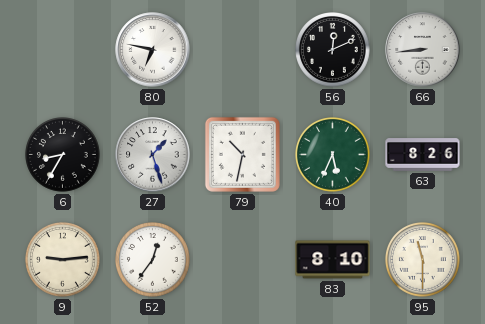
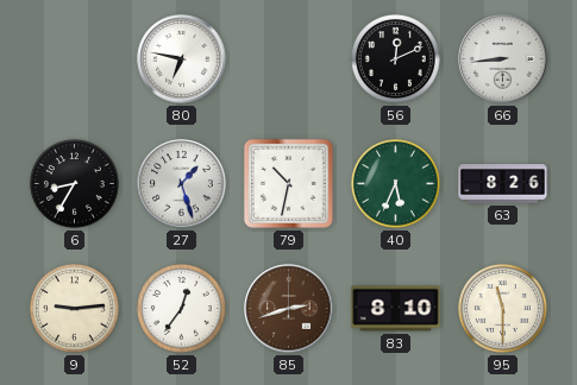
85: none -> 2:42
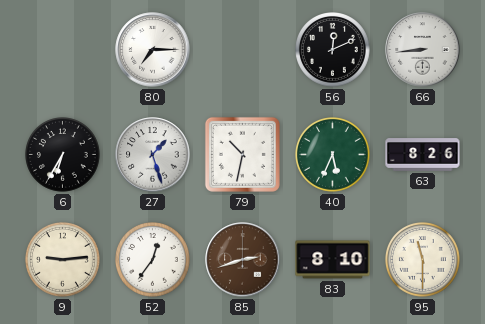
80: 6:47 -> 7:15
6: 8:35 -> 6:35
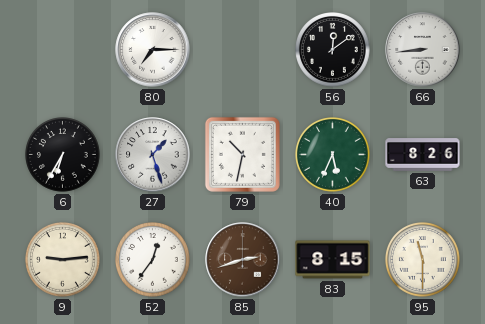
56: 12:11 -> 12:09
83: 8:10 -> 8:15
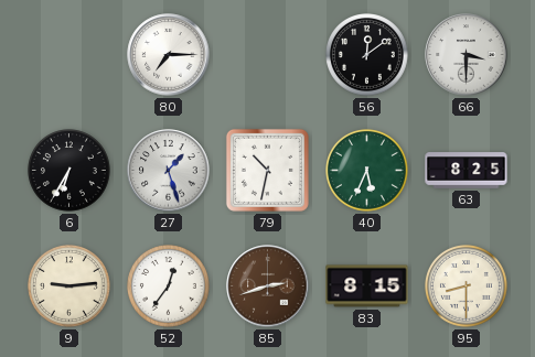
66: 8:44 -> 3:30
63: 8:26 -> 8:25
95: 11:30 -> 8:30
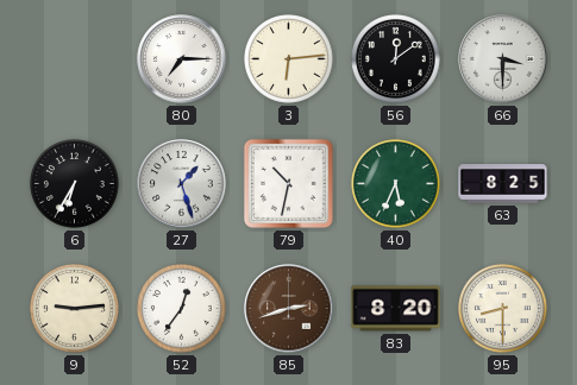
3: none -> 6:14
83: 8:15 -> 8:20
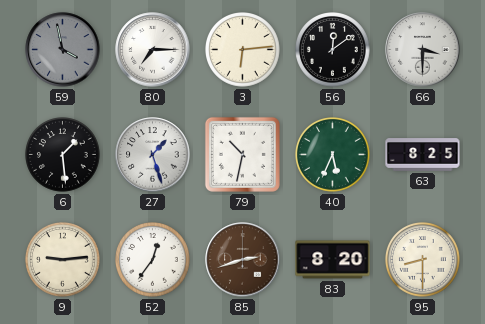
59: none -> 3:58
6: 6:35 -> 1:29
